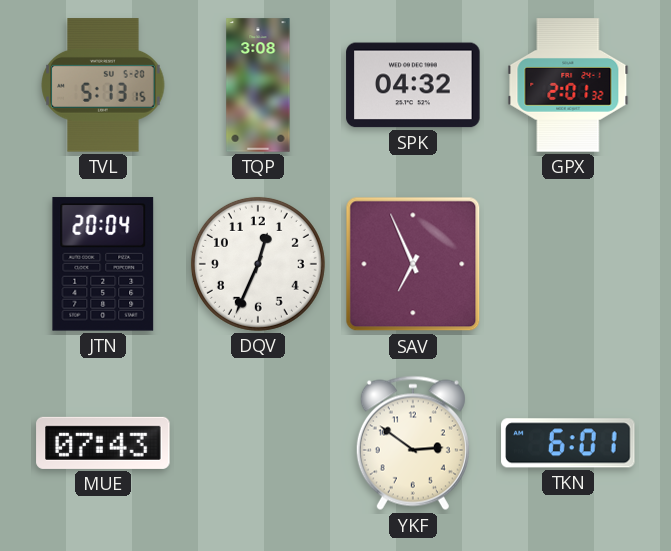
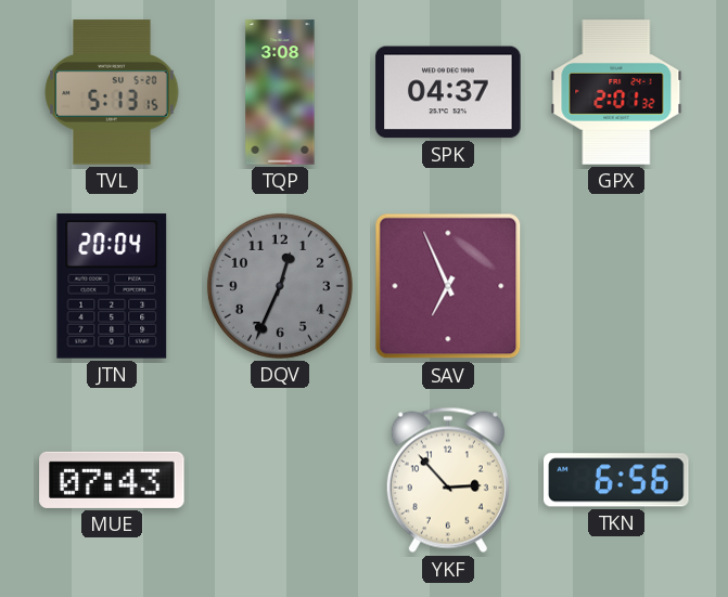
SPK: 04:32 -> 04:37
DQV dial: white -> grey
YKF: 2:51 -> 2:53
TKN: 6:01 -> 6:56
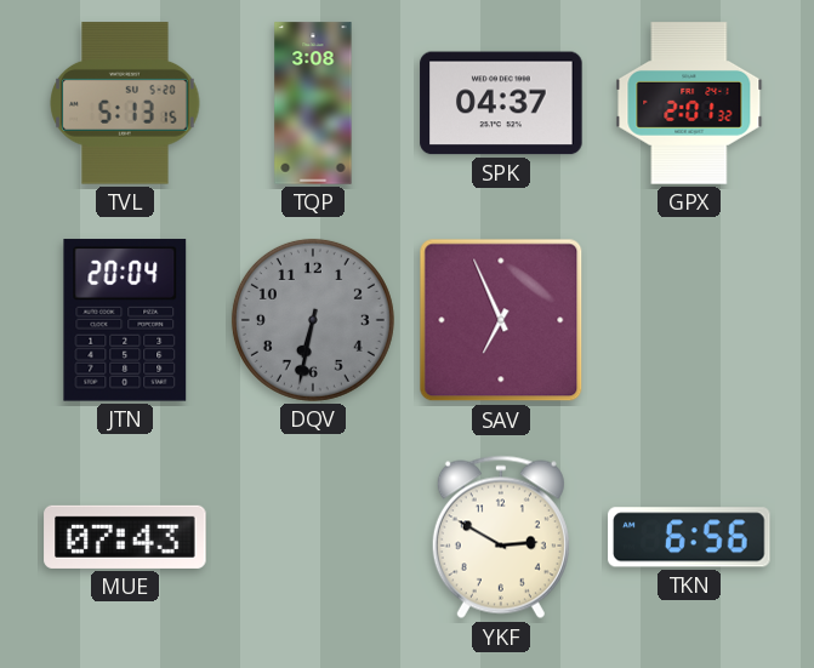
DQV: 12:34 -> 6:32
YKF: 2:53 -> 2:50
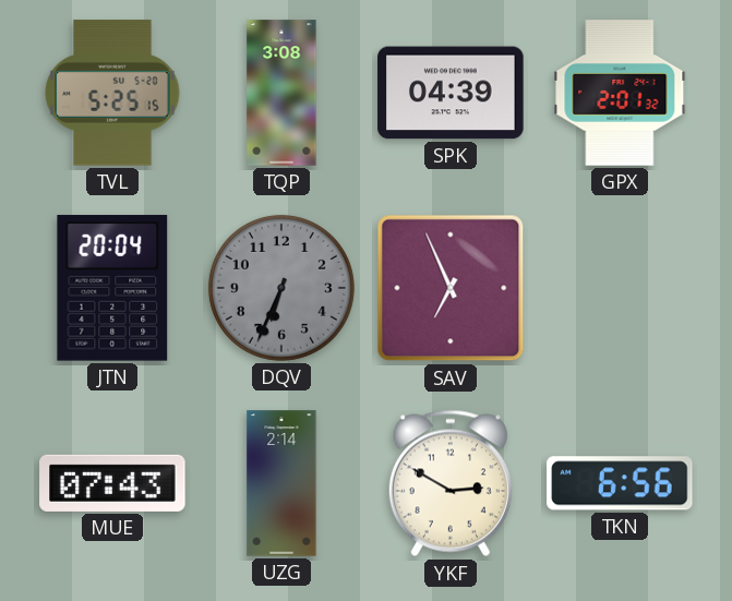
TVL: 5:13 -> 5:25
SPK: 04:37 -> 04:39
DQV: 6:32 -> 6:34
UZG: none -> 2:14
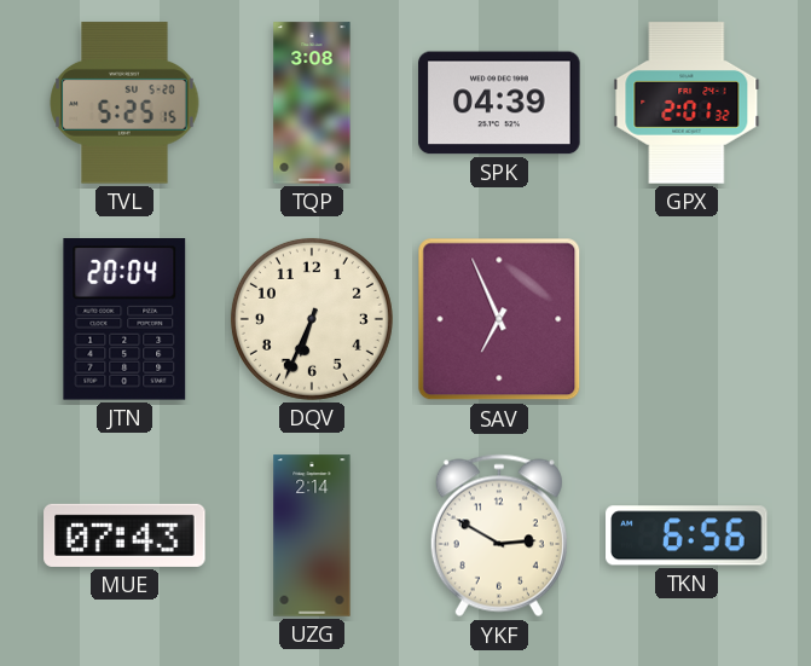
DQV dial: grey -> cream
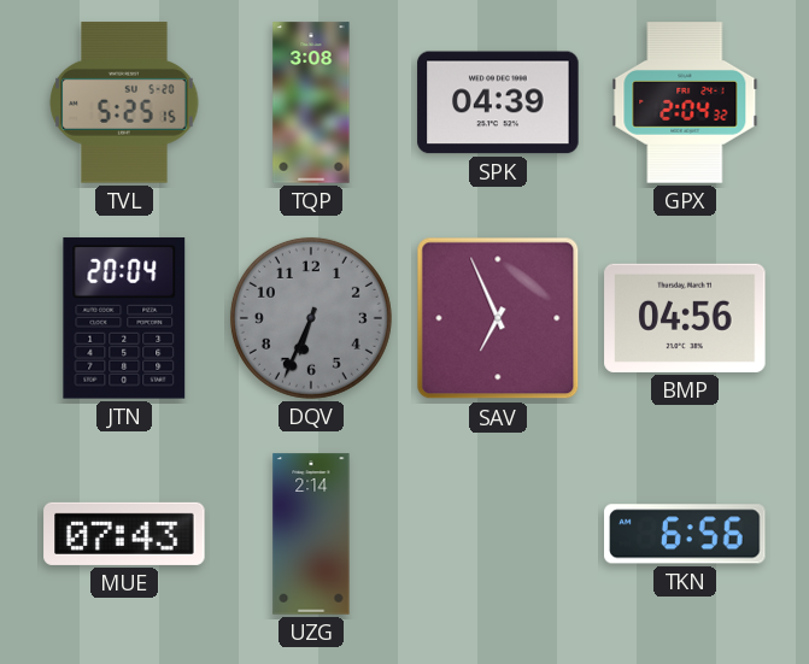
GPX: 2:01 -> 2:04
DQV dial: cream -> grey
BMP: none -> 04:56
YKF: 2:50 -> none
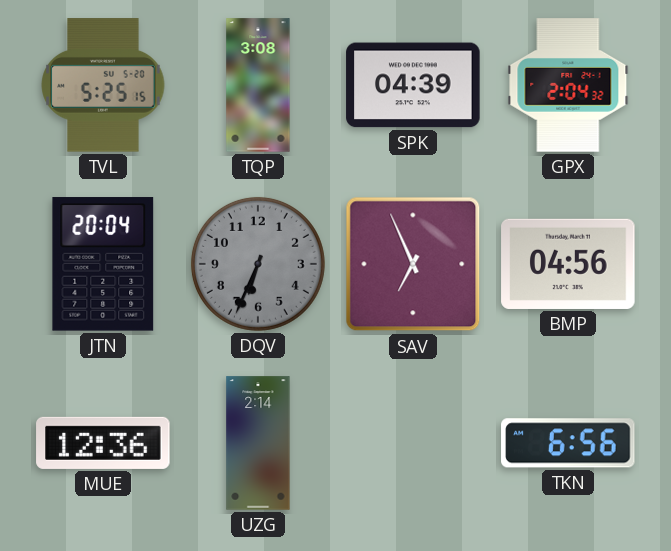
MUE: 07:43 -> 12:36
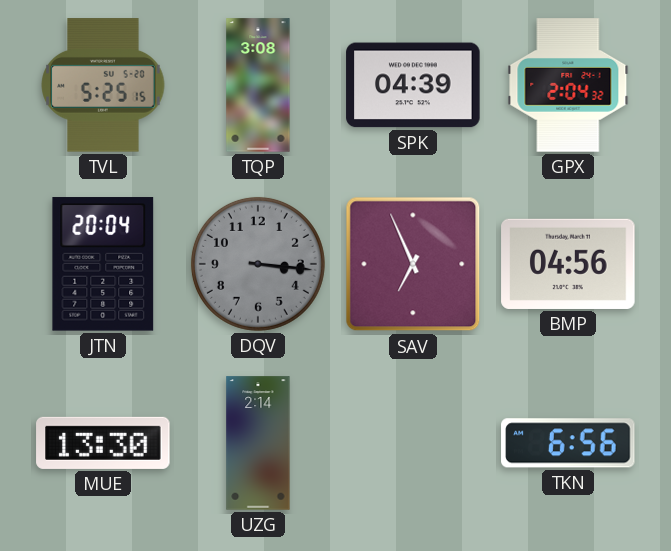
DQV: 6:34 -> 3:16
MUE: 12:36 -> 13:30
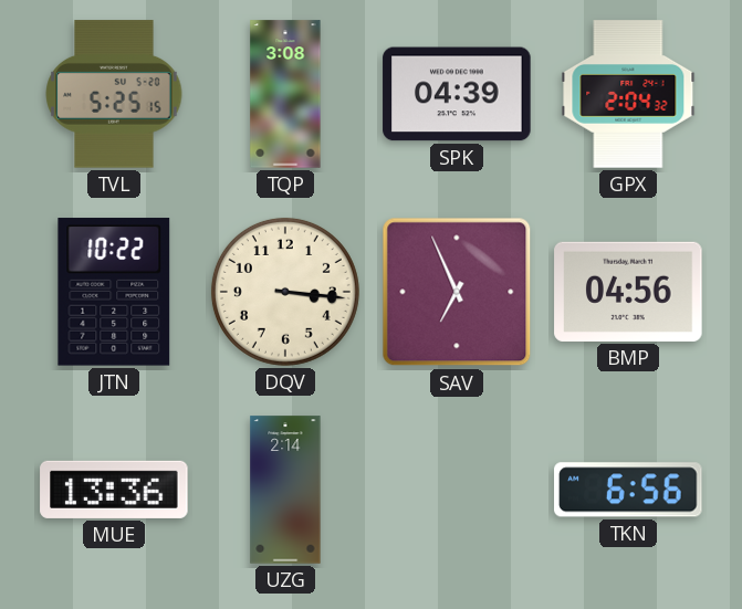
JTN: 20:04 -> 10:22
DQV dial: grey -> cream
MUE: 13:30 -> 13:36
